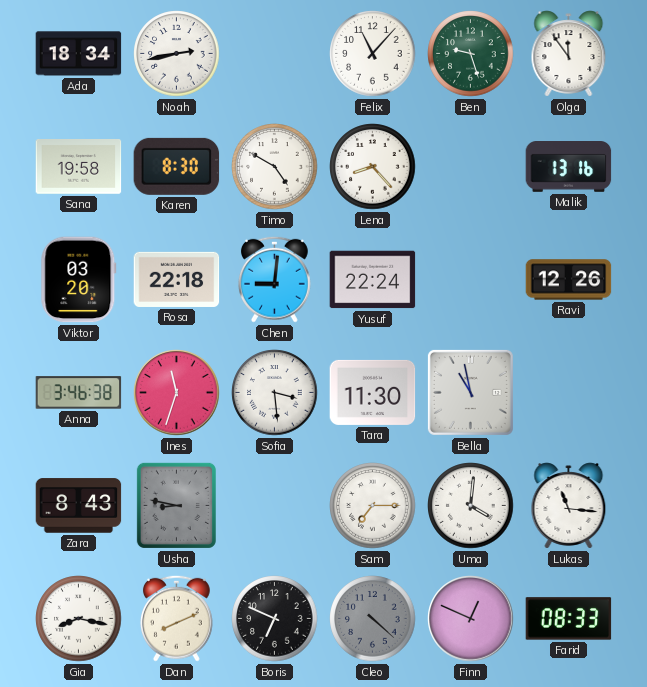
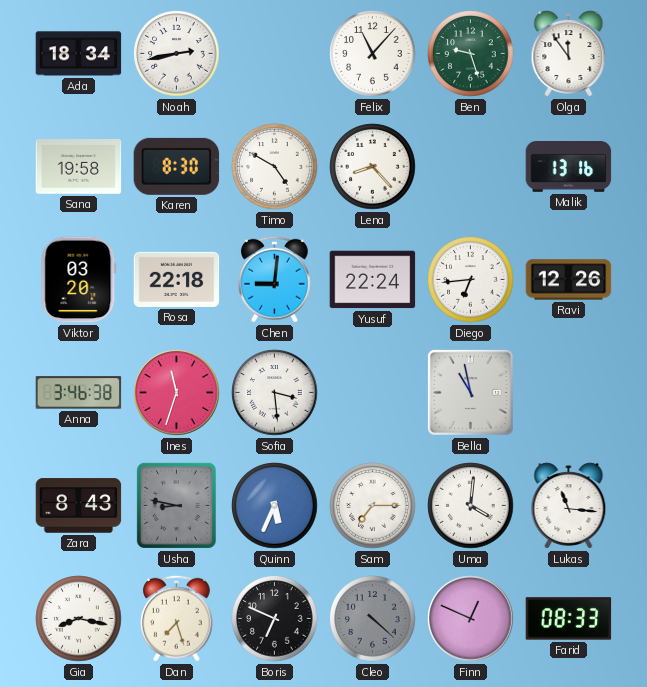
Diego: none -> 6:44
Tara: 11:30 -> none
Quinn: none -> 5:34
Dan: 8:11 -> 7:27
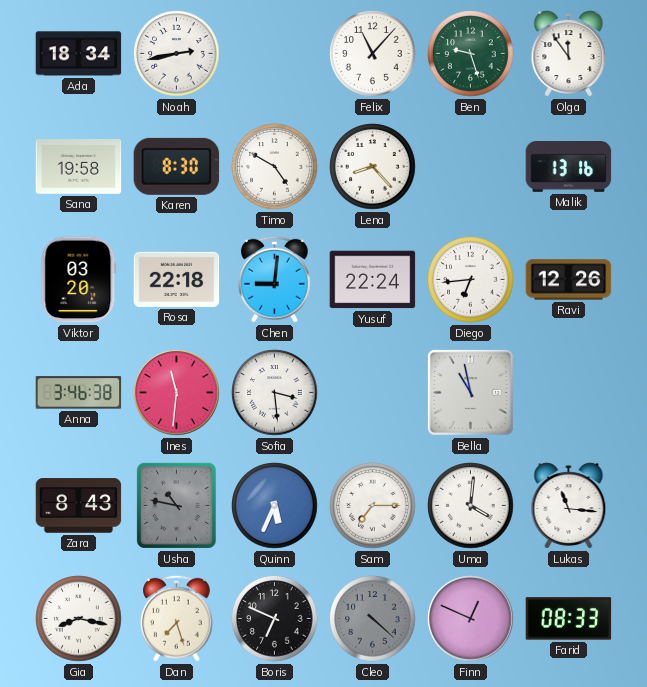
Ines: 11:33 -> 11:31
Usha: 8:47 -> 10:47
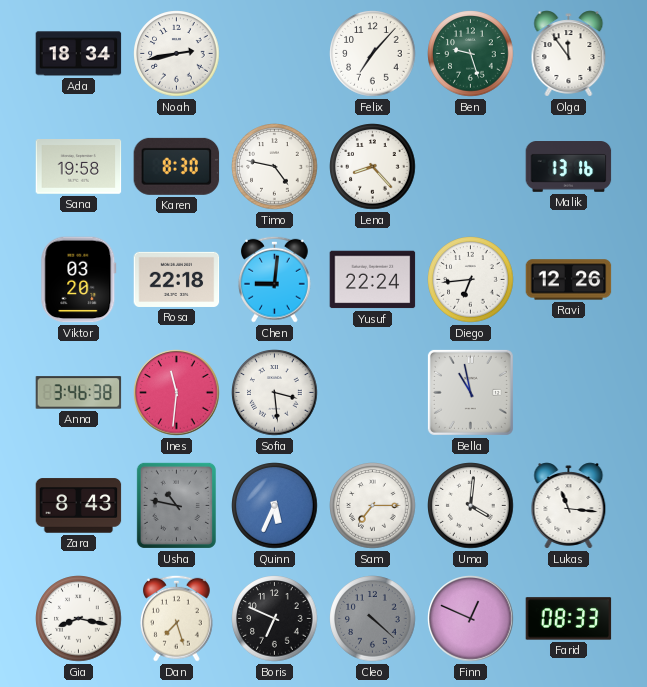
Felix: 11:07 -> 7:07
Timo: 4:50 -> 4:47
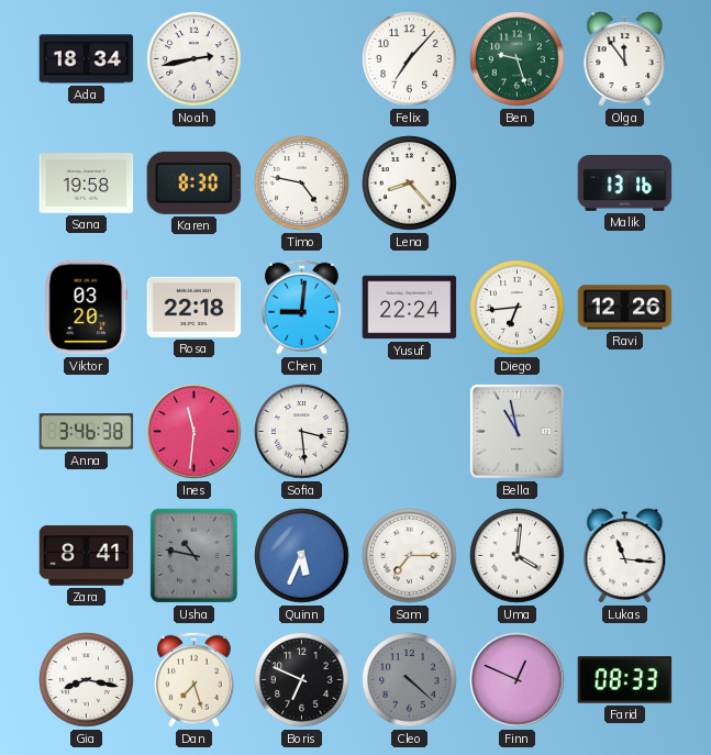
Zara: 8:43 -> 8:41
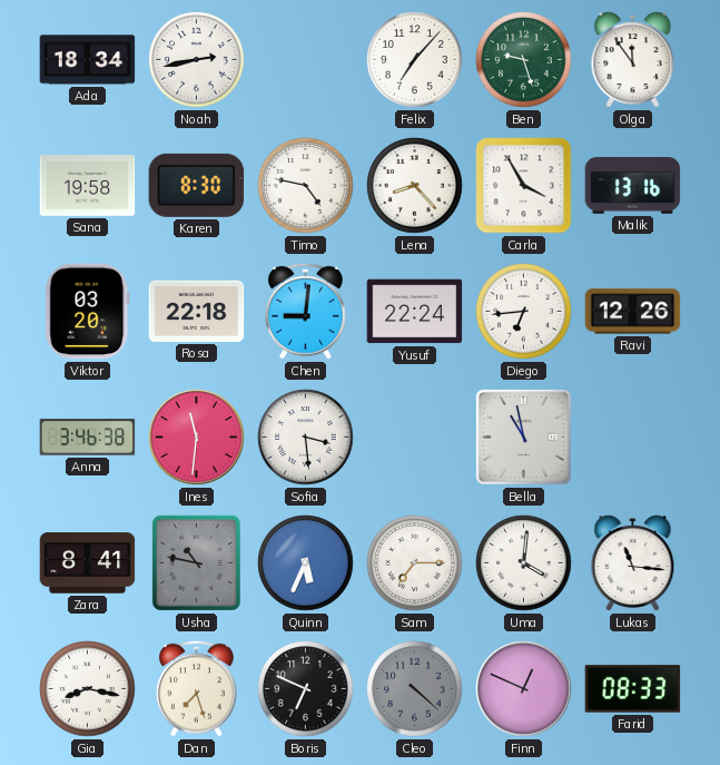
Carla: none -> 3:55
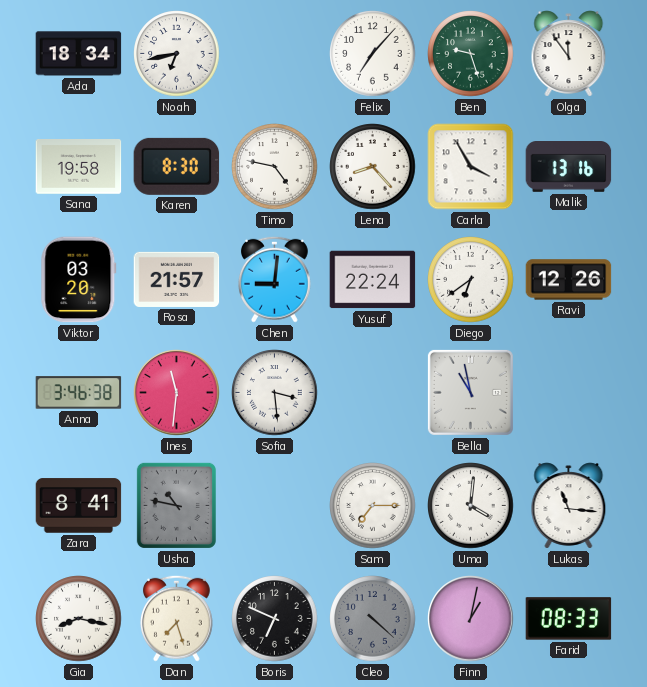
Noah: 2:43 -> 6:43
Rosa: 22:18 -> 21:57
Diego: 6:44 -> 6:39
Quinn: 5:34 -> none
Finn: 12:49 -> 1:02
